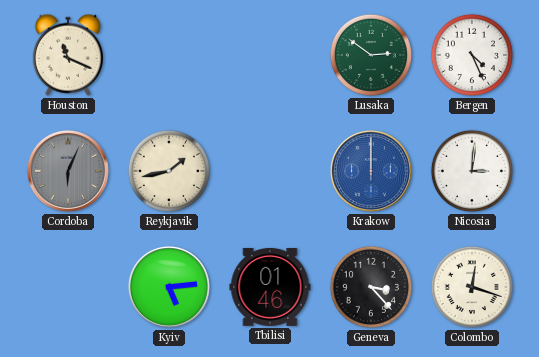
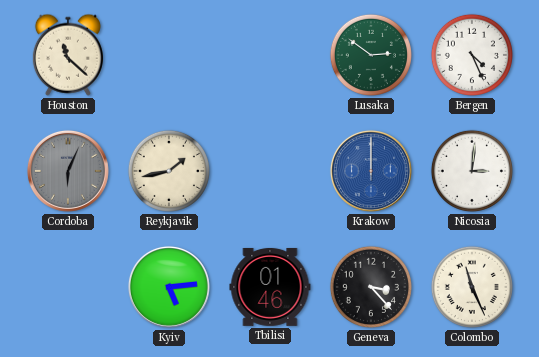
Houston: 11:19 -> 11:22
Colombo: 12:18 -> 11:26
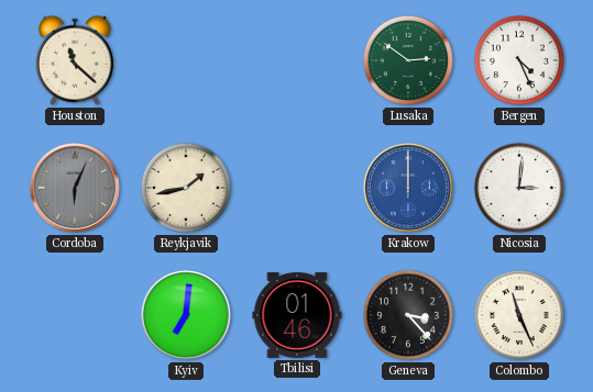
Kyiv: 5:14 -> 7:01
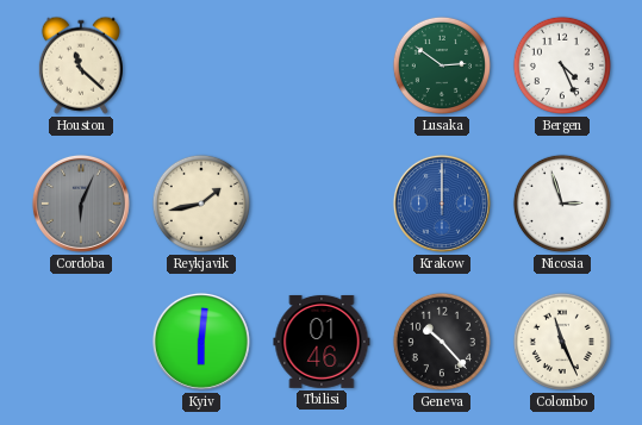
Nicosia: 3:01 -> 2:57
Kyiv: 7:01 -> 6:01
Geneva: 3:23 -> 10:23
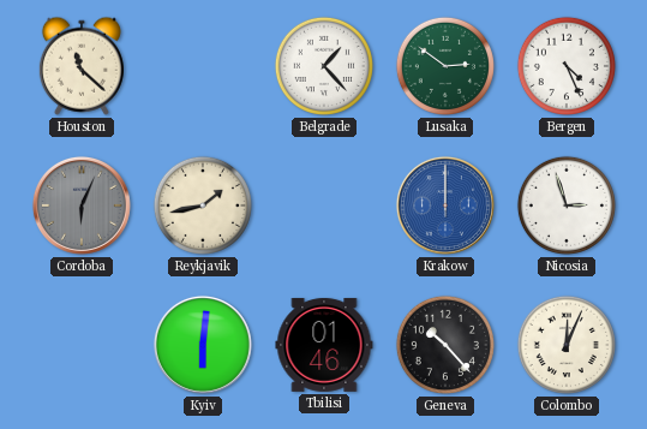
Belgrade: none -> 1:23
Colombo: 11:26 -> 12:04
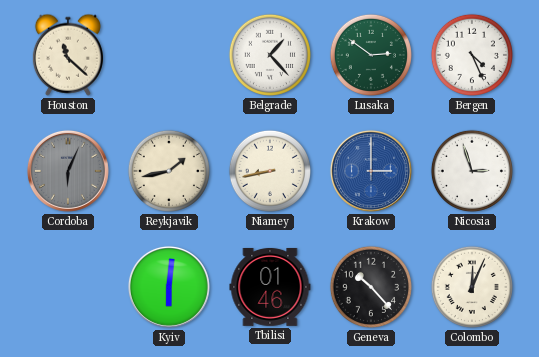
Niamey: none -> 8:43
Krakow: 12:00 -> 3:00
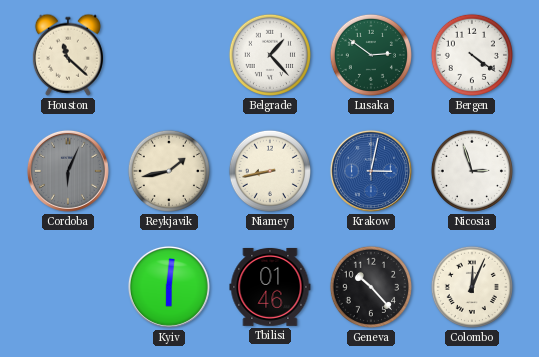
Bergen: 4:26 -> 4:21
Krakow: 3:00 -> 3:02
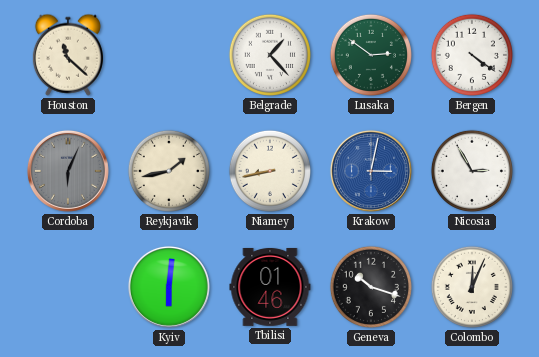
Nicosia: 2:57 -> 2:55
Geneva: 10:23 -> 10:18
